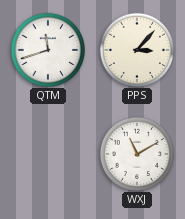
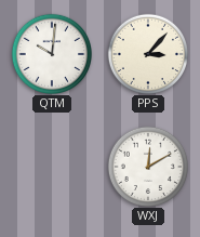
QTM: 11:42 -> 10:01
WXJ: 11:10 -> 12:10
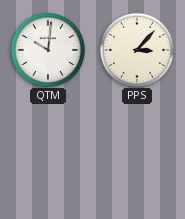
WXJ: 12:10 -> none
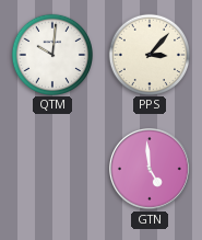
GTN: none -> 4:59
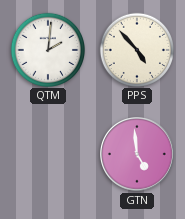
QTM: 10:01 -> 2:01
PPS: 3:07 -> 4:53
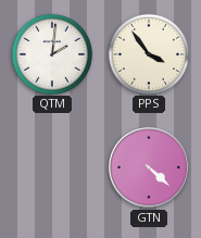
PPS: 4:53 -> 3:54
GTN: 4:59 -> 4:22
